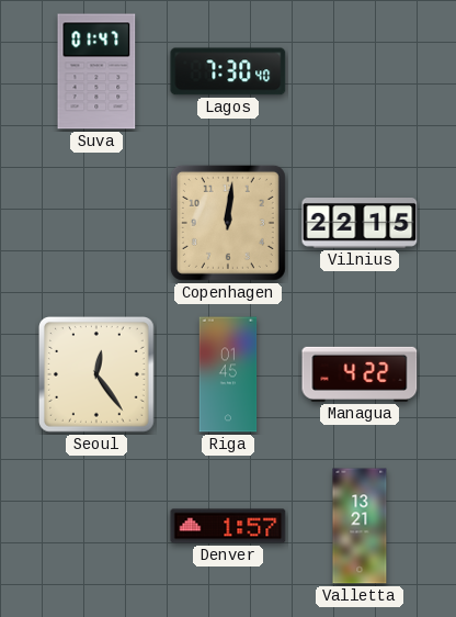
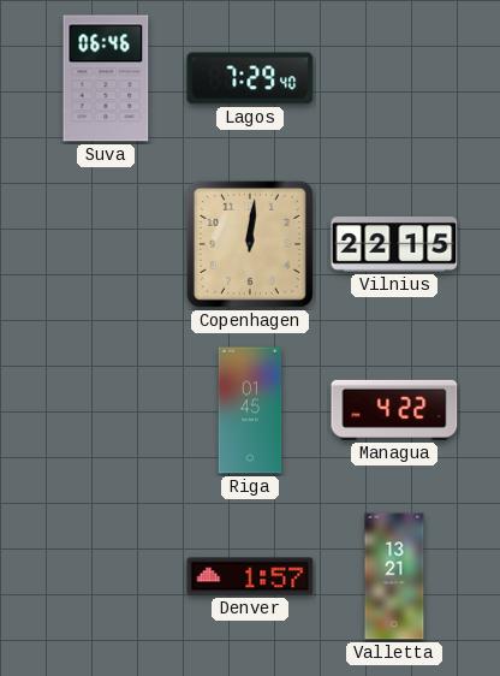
Suva: 01:47 -> 06:46
Lagos: 7:30 -> 7:29
Seoul: 12:24 -> none
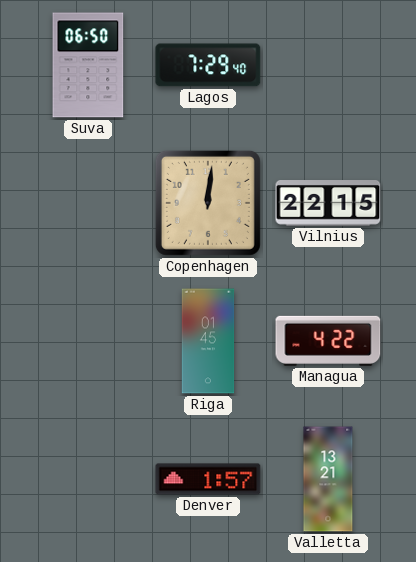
Suva: 06:46 -> 06:50
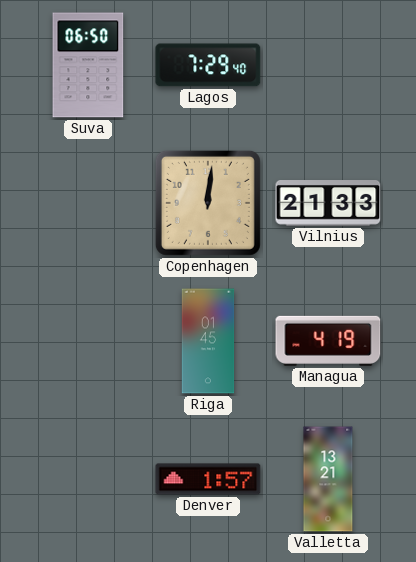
Vilnius: 22:15 -> 21:33
Managua: 4:22 -> 4:19
